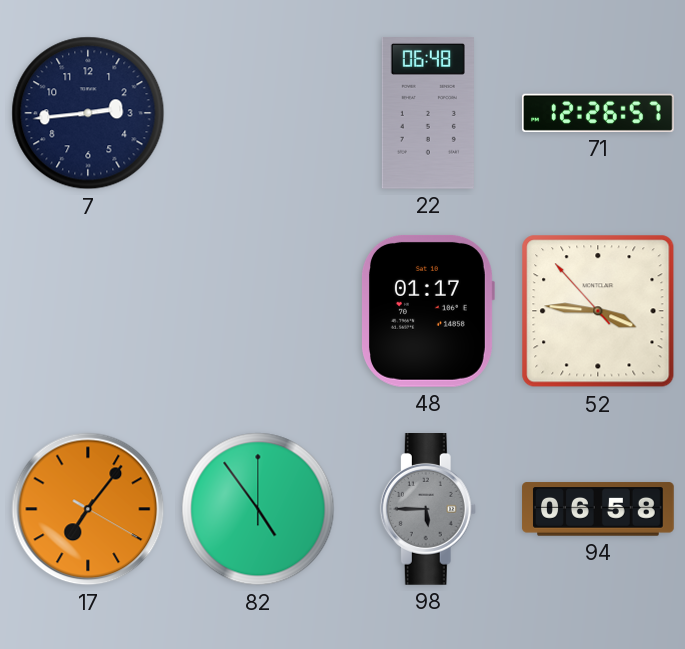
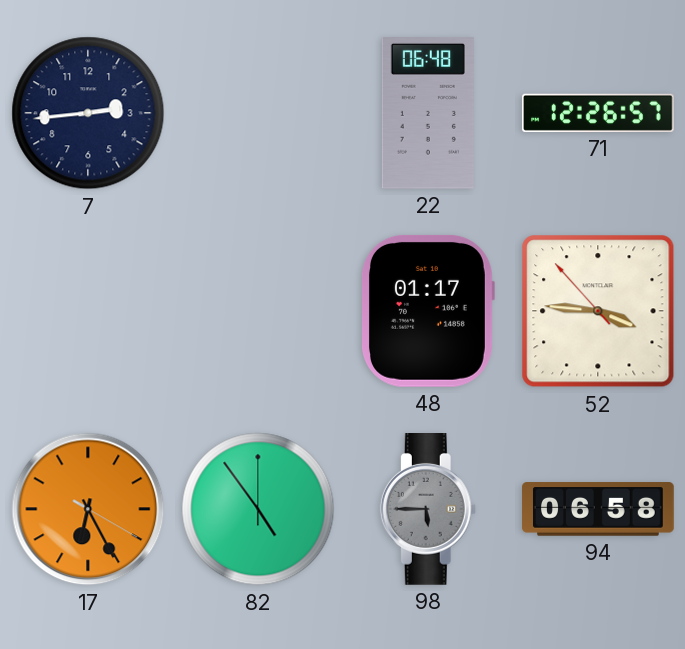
17: 7:06 -> 6:25
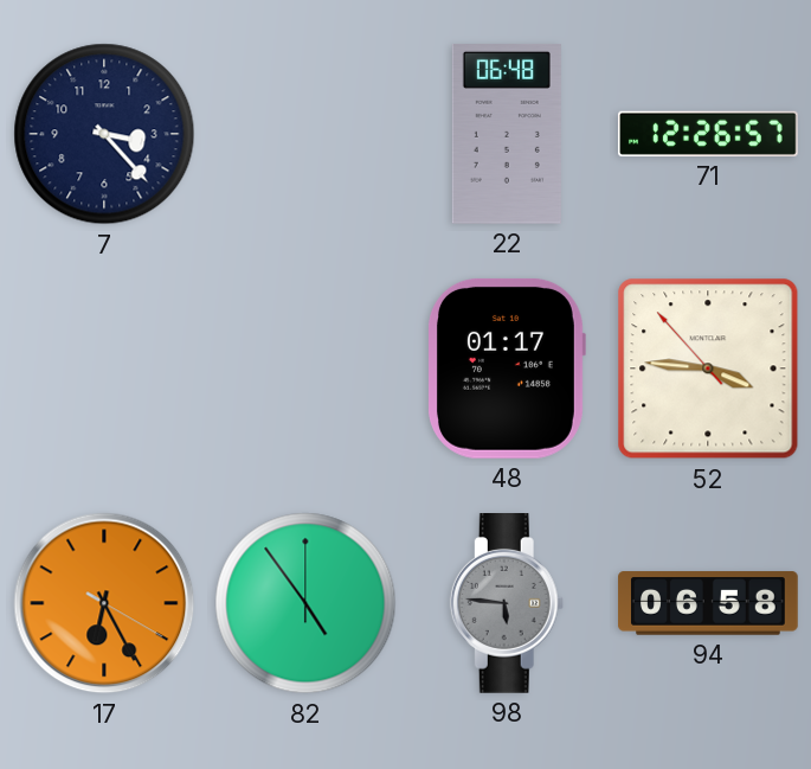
7: 2:44 -> 3:23
98: 5:45 -> 5:46
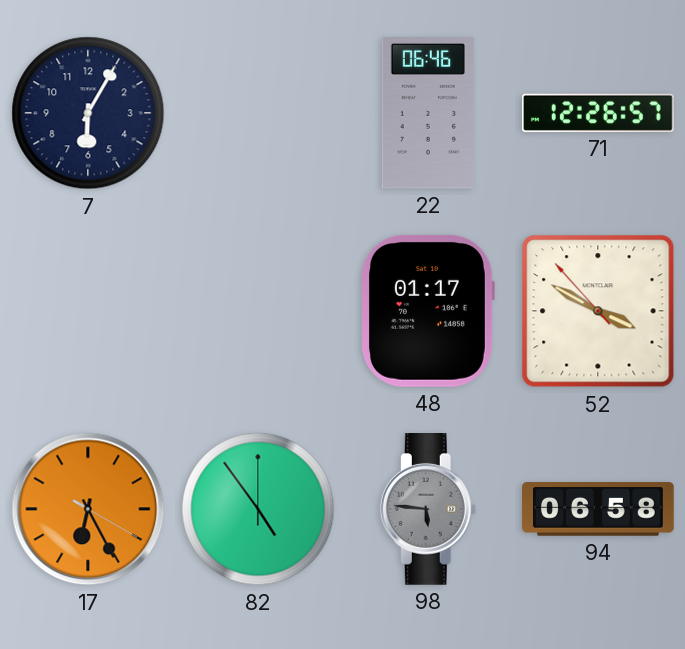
7: 3:23 -> 6:05
22: 06:48 -> 06:46
52: 3:45 -> 3:49
